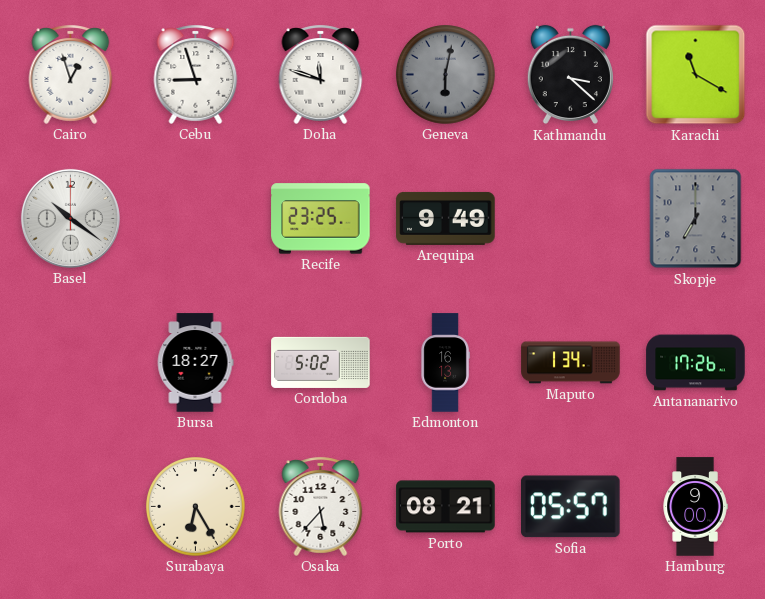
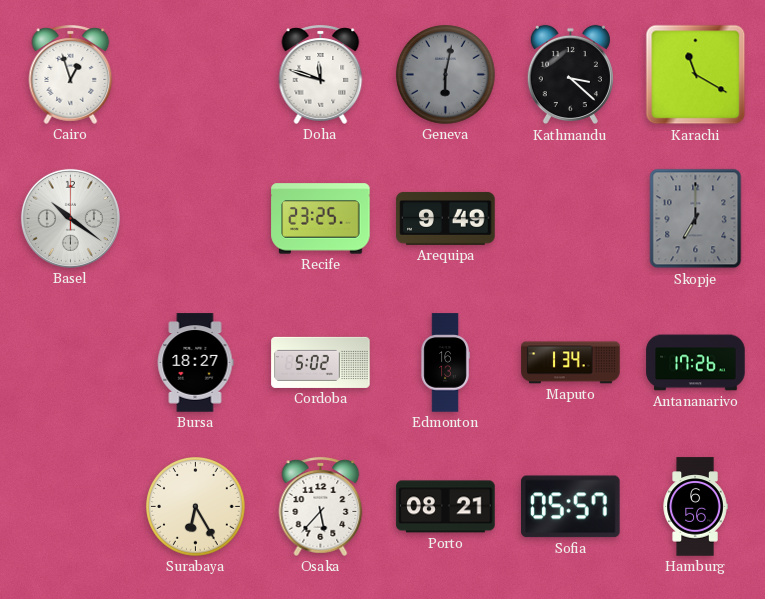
Cebu: 8:57 -> none
Hamburg: 9:00 -> 6:56
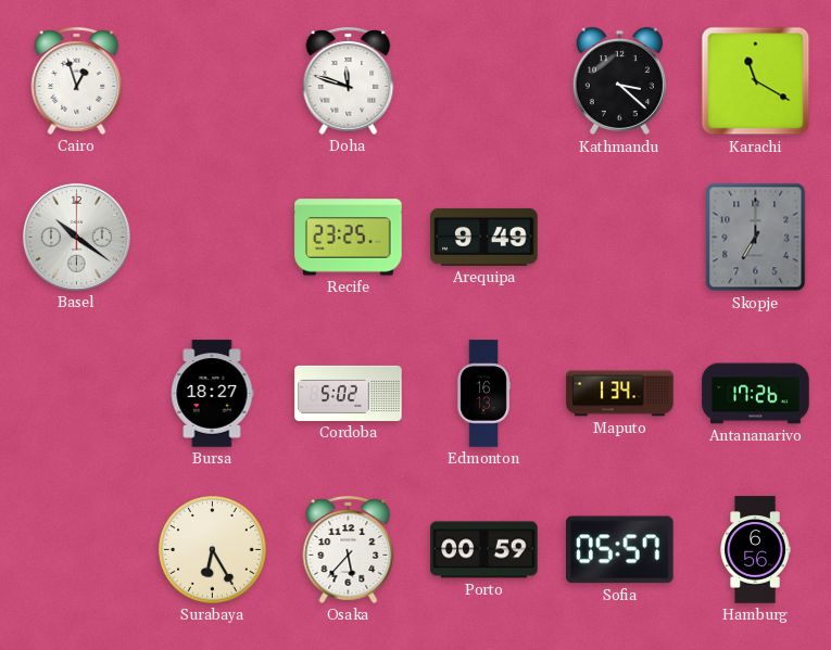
Geneva: 6:02 -> none
Porto: 08:21 -> 00:59
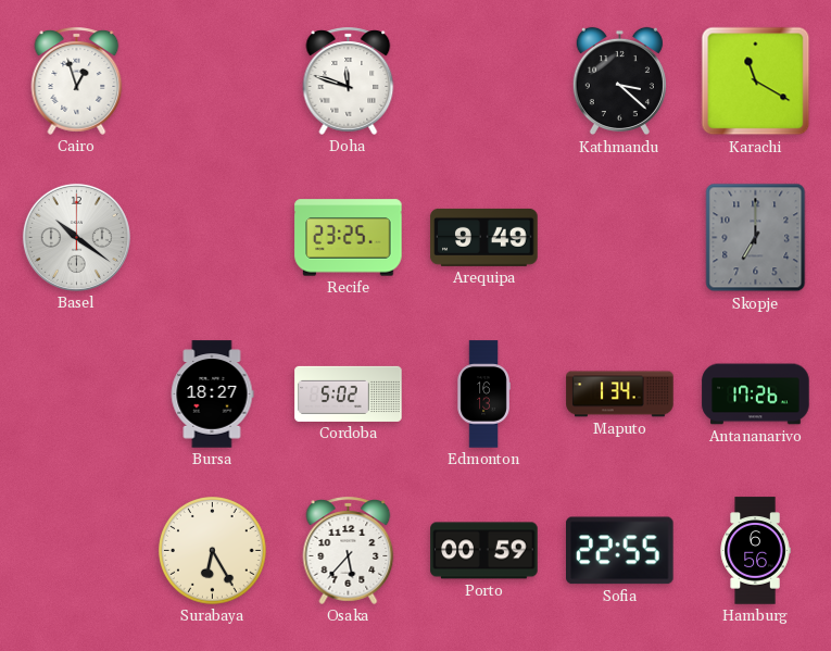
Sofia: 05:57 -> 22:55
